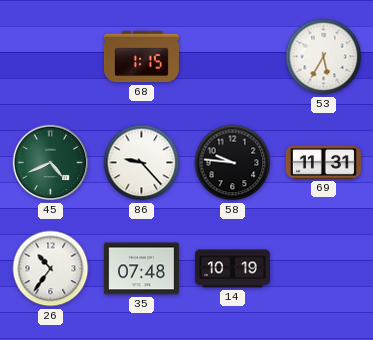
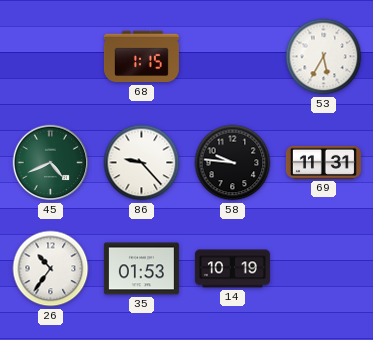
35: 07:48 -> 01:53
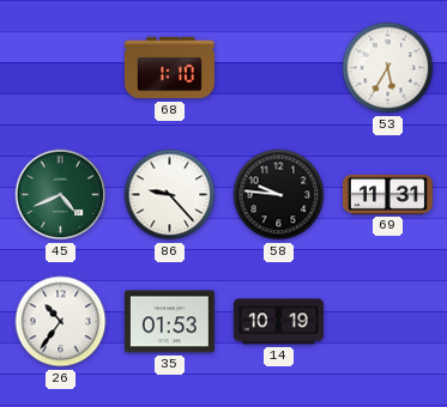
68: 1:15 -> 1:10
